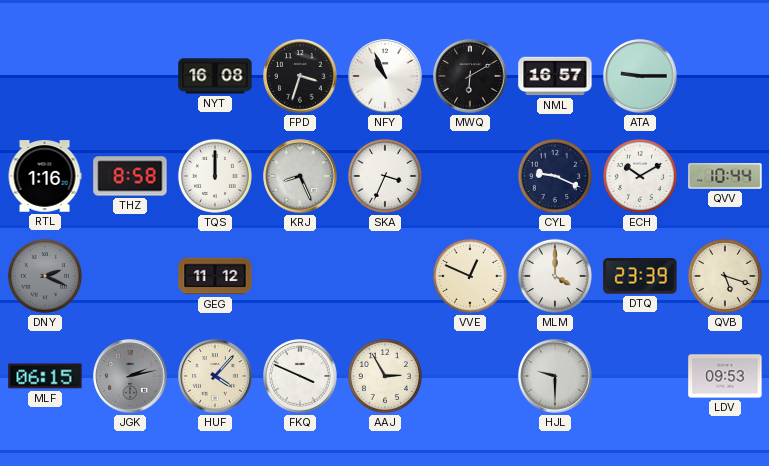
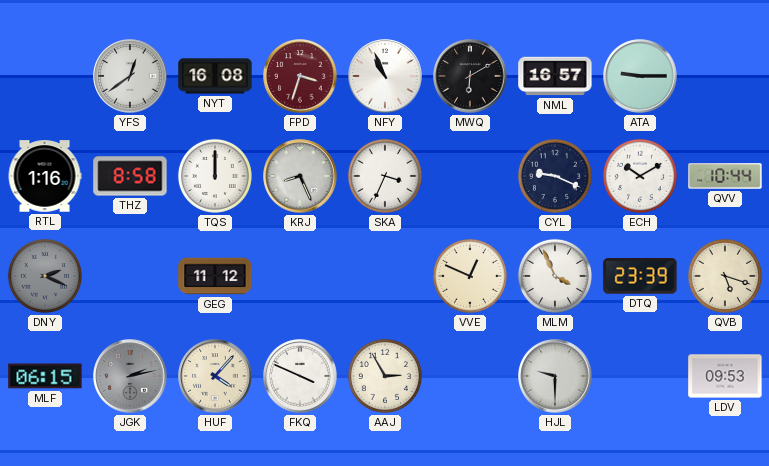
YFS: none -> 12:39
FPD dial: black -> burgundy
MLM: 4:00 -> 3:56
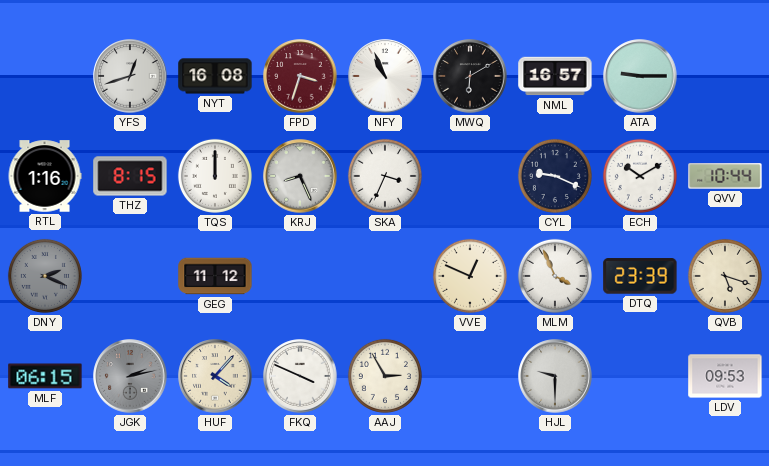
YFS: 12:39 -> 12:42
THZ: 8:58 -> 8:15
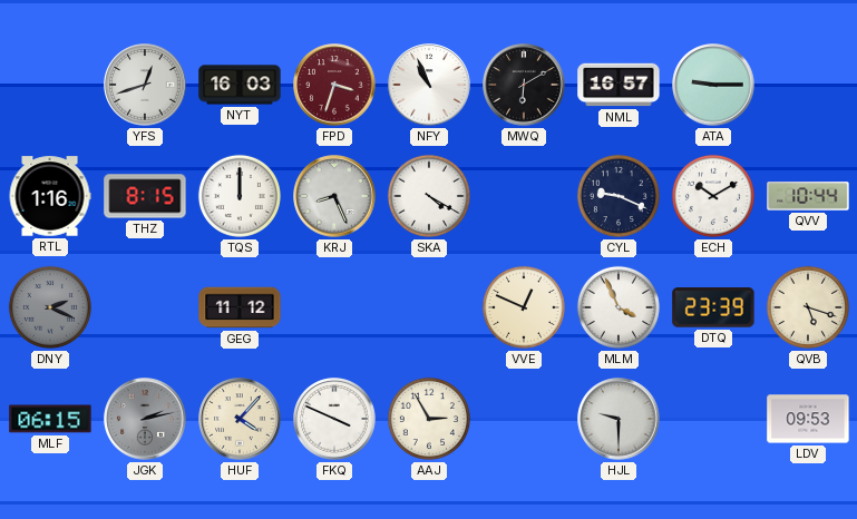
NYT: 16:08 -> 16:03
SKA: 3:34 -> 4:20
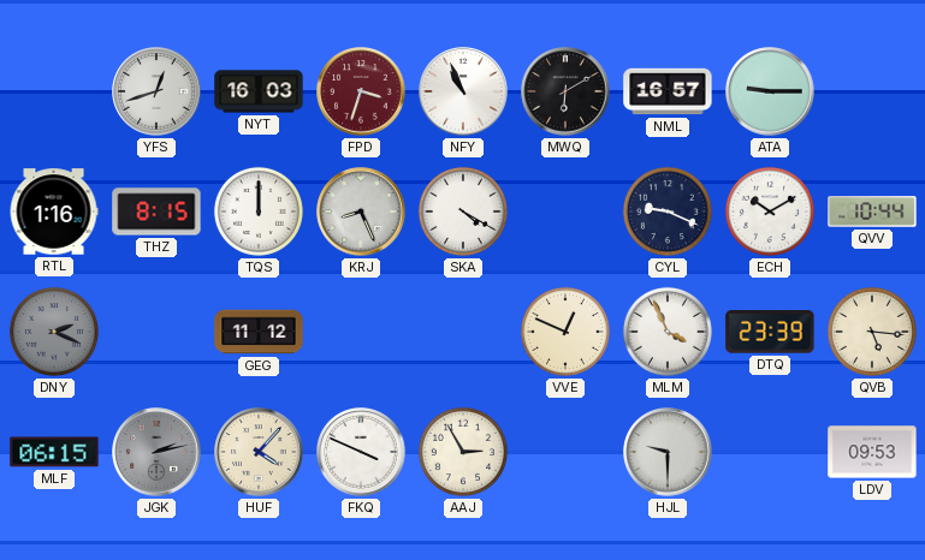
QVB: 5:18 -> 5:16
